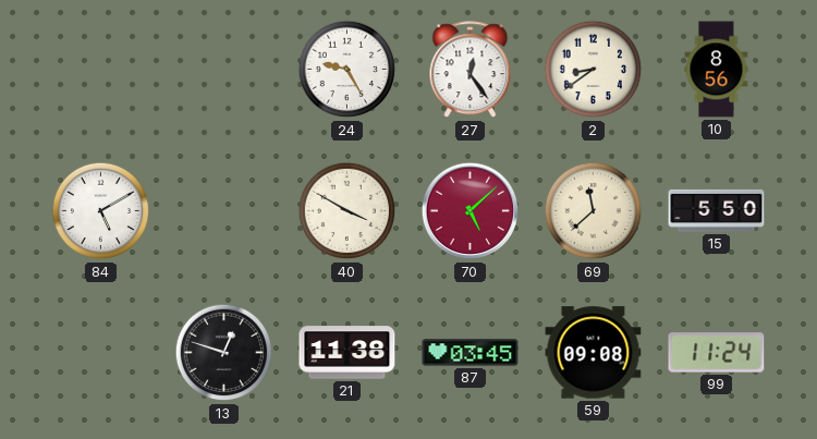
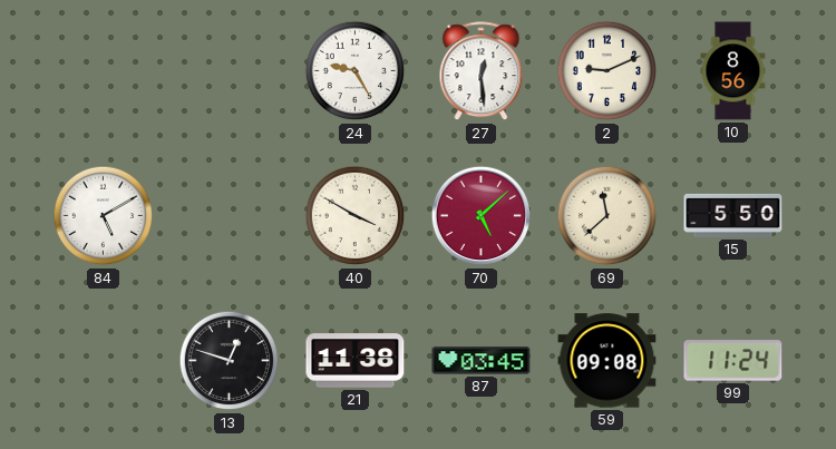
27: 12:24 -> 12:29
2: 8:39 -> 9:11
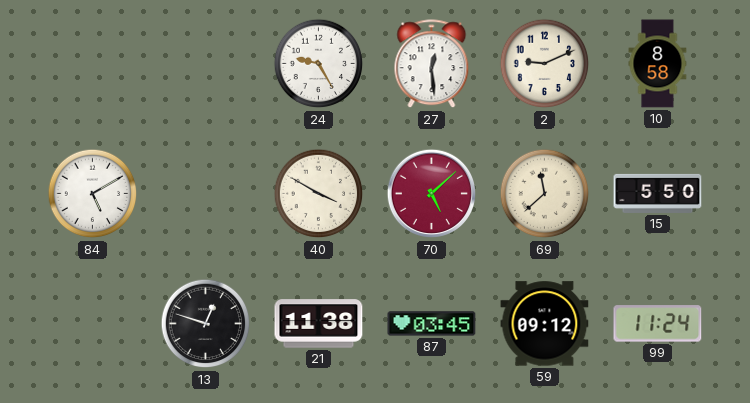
10: 8:56 -> 8:58
59: 09:08 -> 09:12
